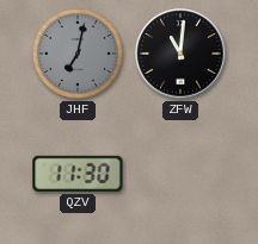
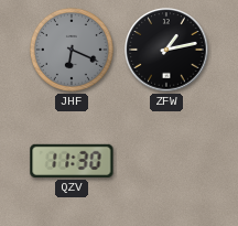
JHF: 7:02 -> 6:19
ZFW: 11:01 -> 1:13
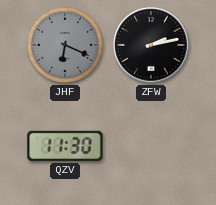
ZFW: 1:13 -> 2:13
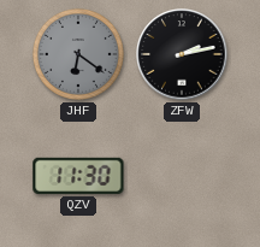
JHF: 6:19 -> 6:21
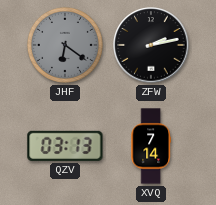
QZV: 11:30 -> 03:13
XVQ: none -> 7:14
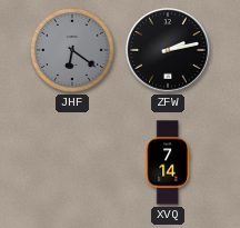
QZV: 03:13 -> none
